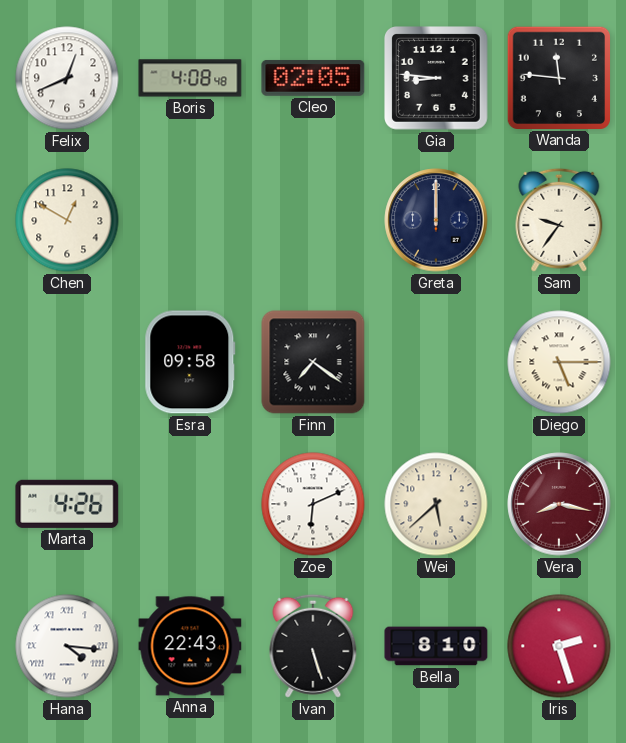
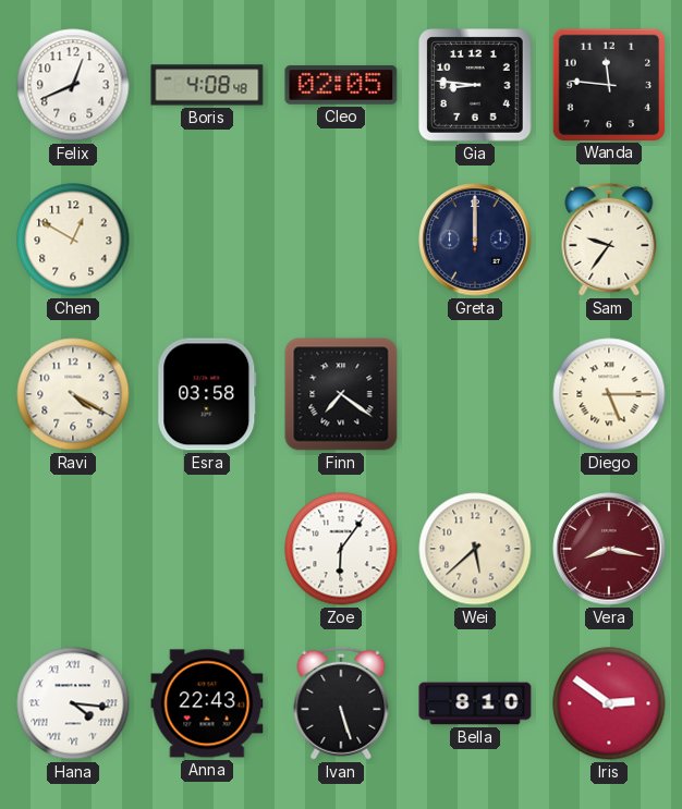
Ravi: none -> 4:20
Esra: 09:58 -> 03:58
Marta: 4:26 -> none
Zoe: 6:11 -> 6:06
Iris: 2:27 -> 2:51
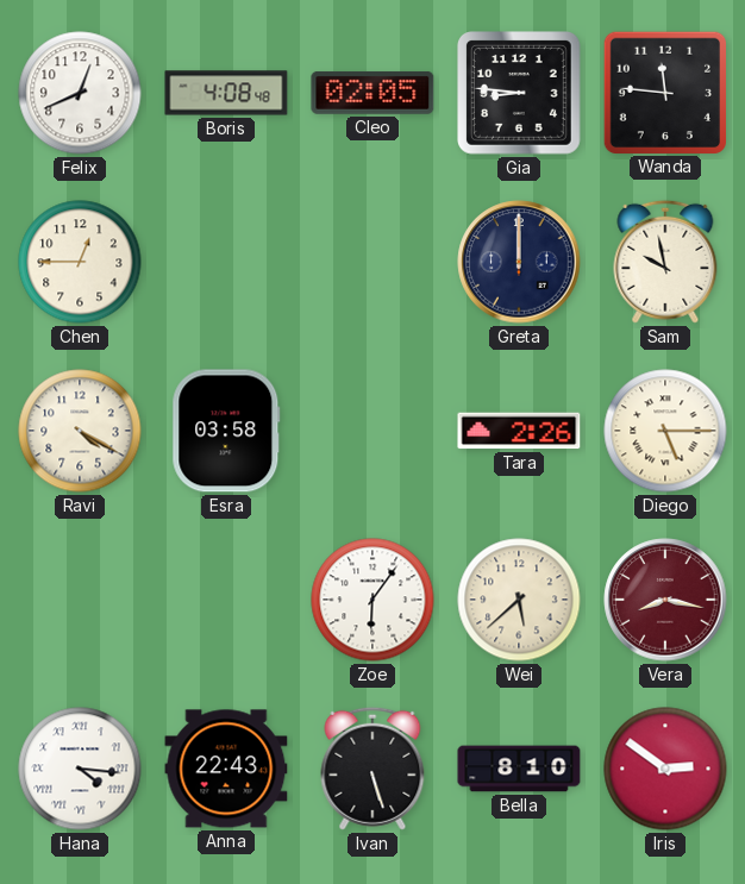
Chen: 12:50 -> 12:45
Sam: 9:36 -> 9:58
Finn: 7:21 -> none
Tara: none -> 2:26
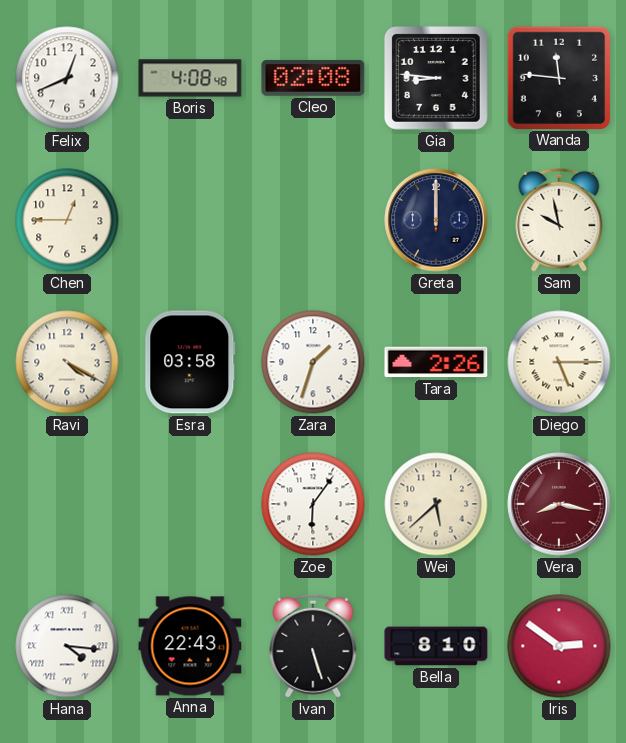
Cleo: 02:05 -> 02:08
Zara: none -> 1:33
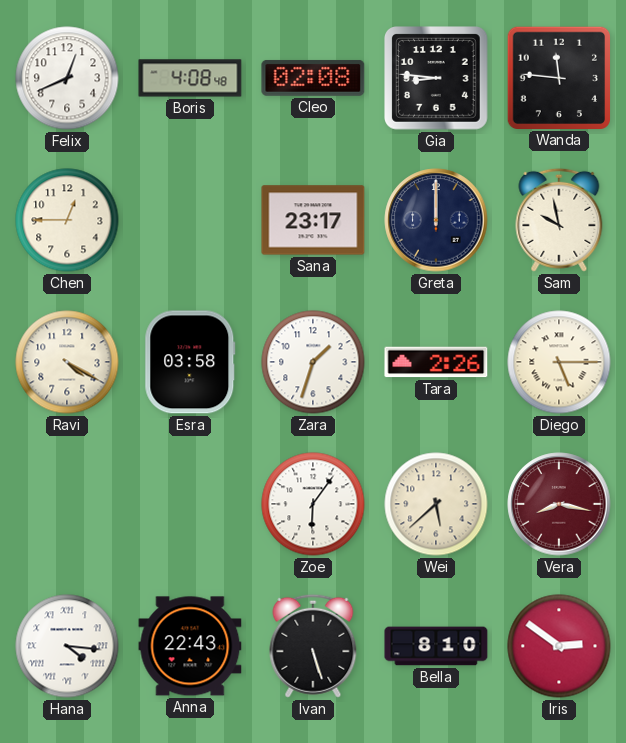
Sana: none -> 23:17
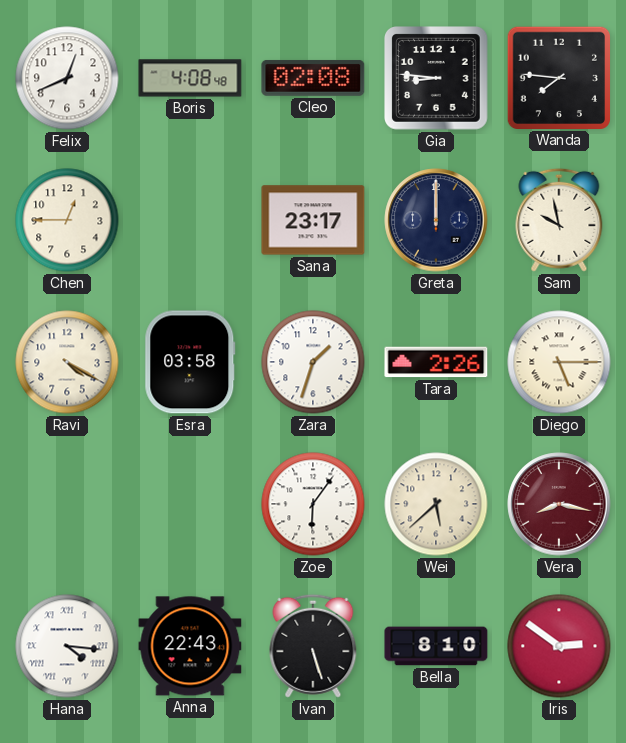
Wanda: 11:46 -> 7:46
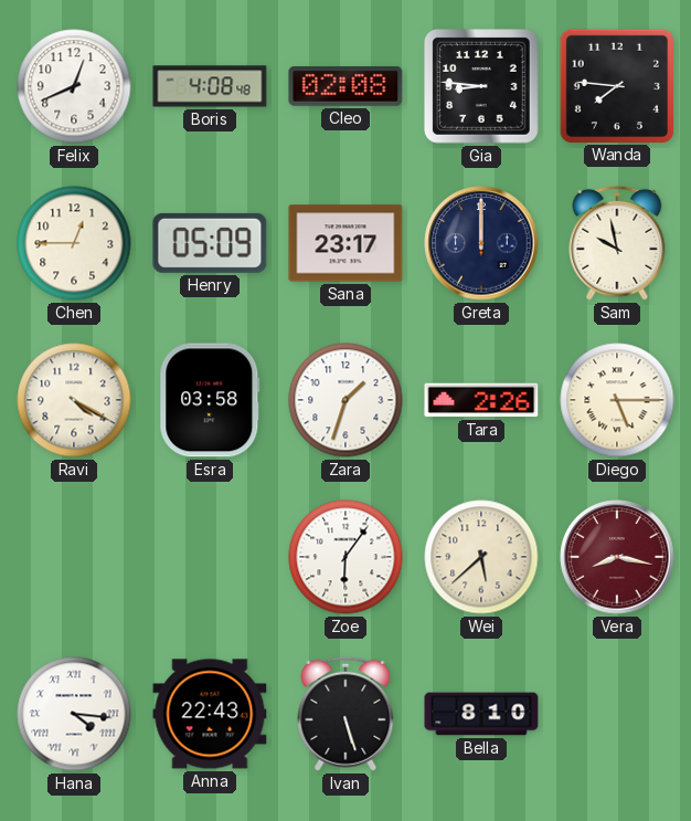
Henry: none -> 05:09
Iris: 2:51 -> none
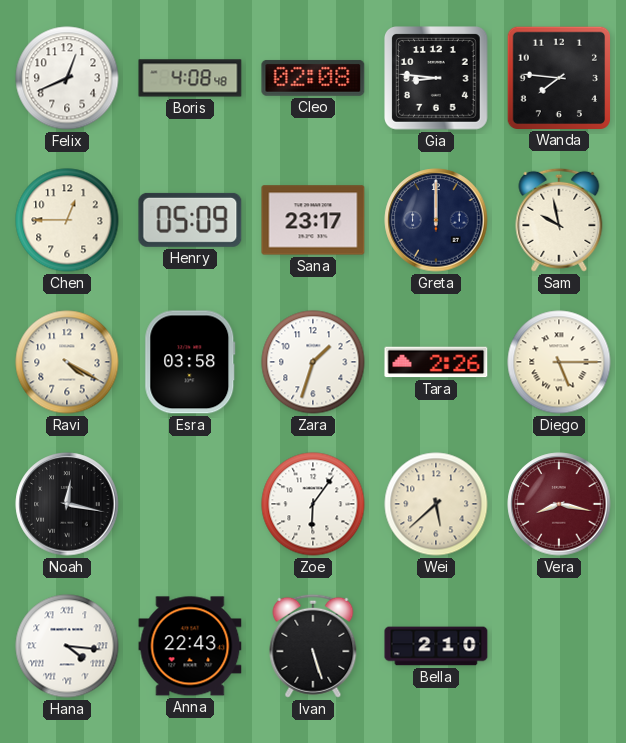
Noah: none -> 12:17
Bella: 8:10 -> 2:10
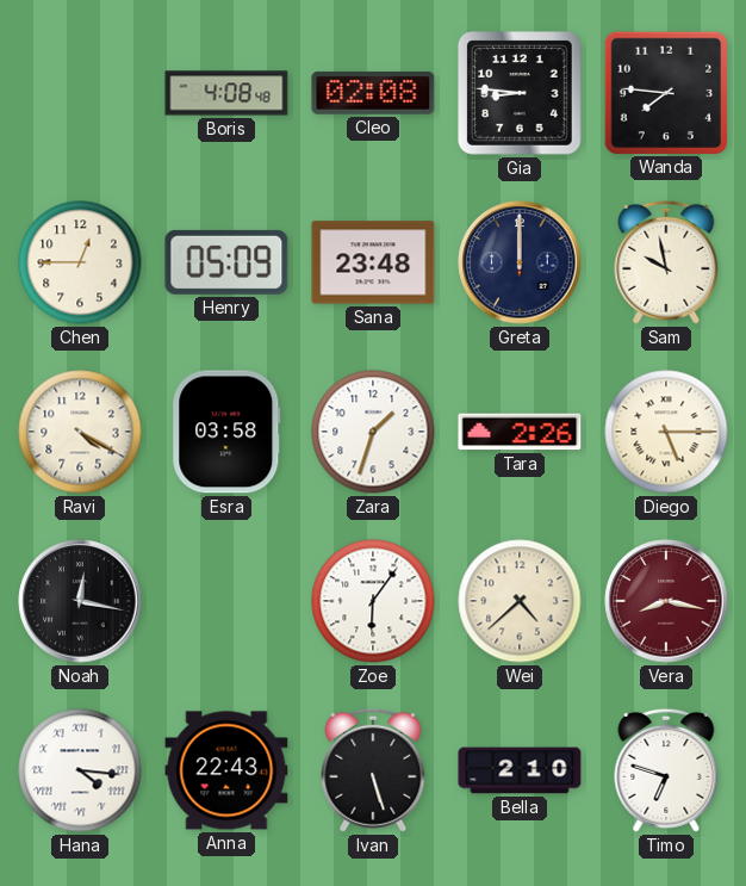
Felix: 12:41 -> none
Sana: 23:17 -> 23:48
Wei: 5:38 -> 4:38
Timo: none -> 6:48
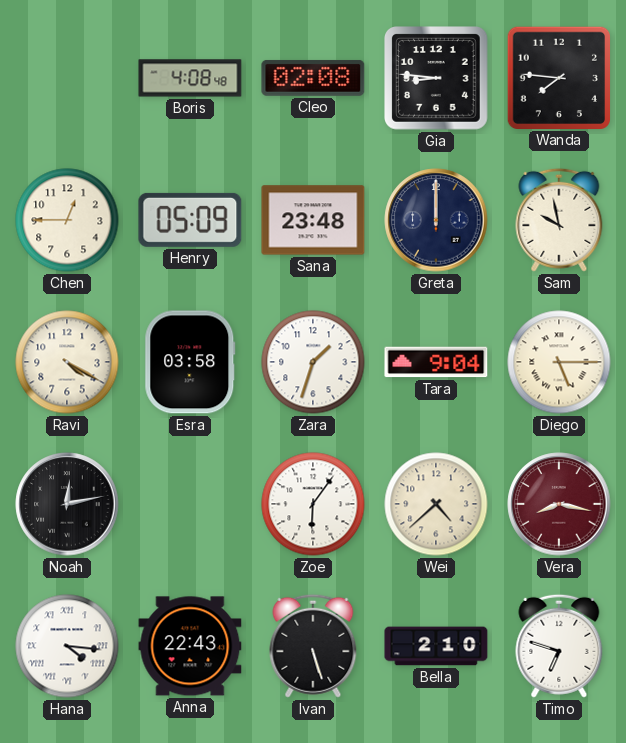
Tara: 2:26 -> 9:04
Noah: 12:17 -> 12:13
